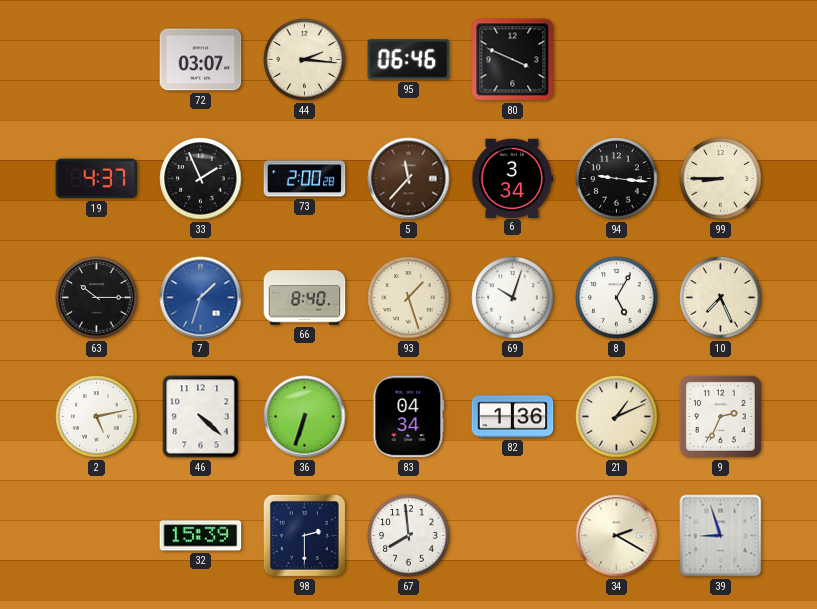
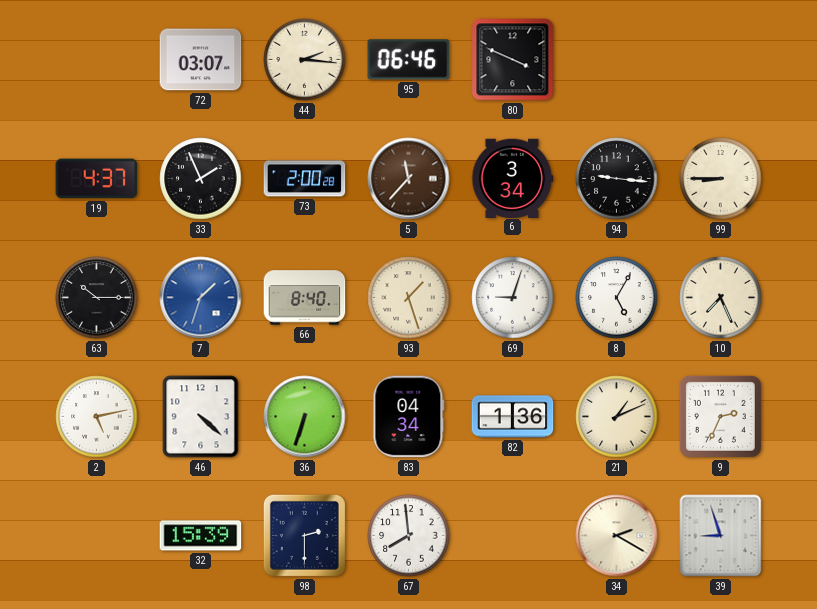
69: 10:03 -> 9:03
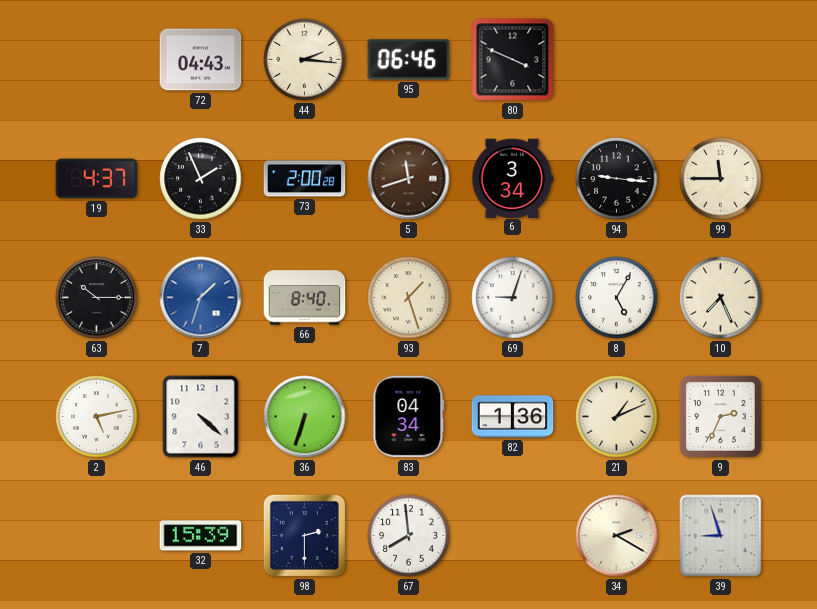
72: 03:07 -> 04:43
5: 11:37 -> 11:42
99: 8:45 -> 11:45
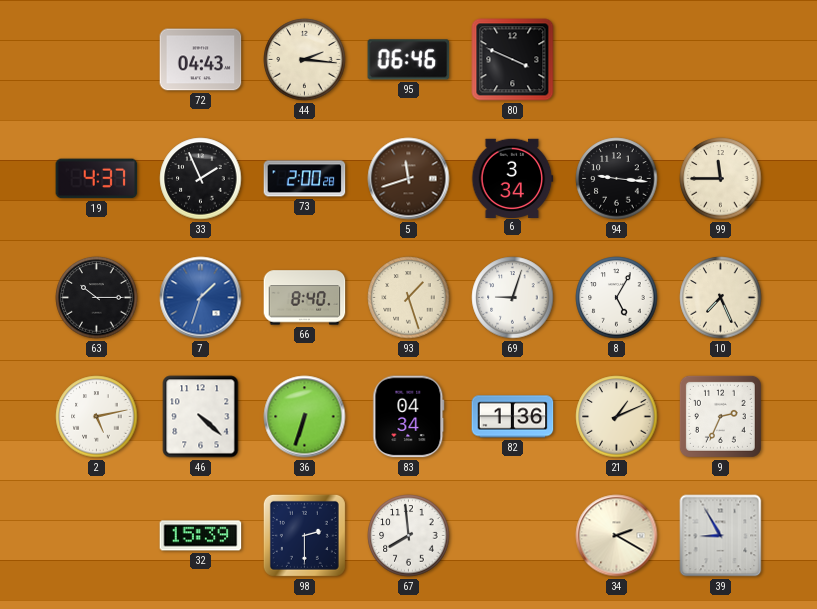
39: 8:57 -> 8:55
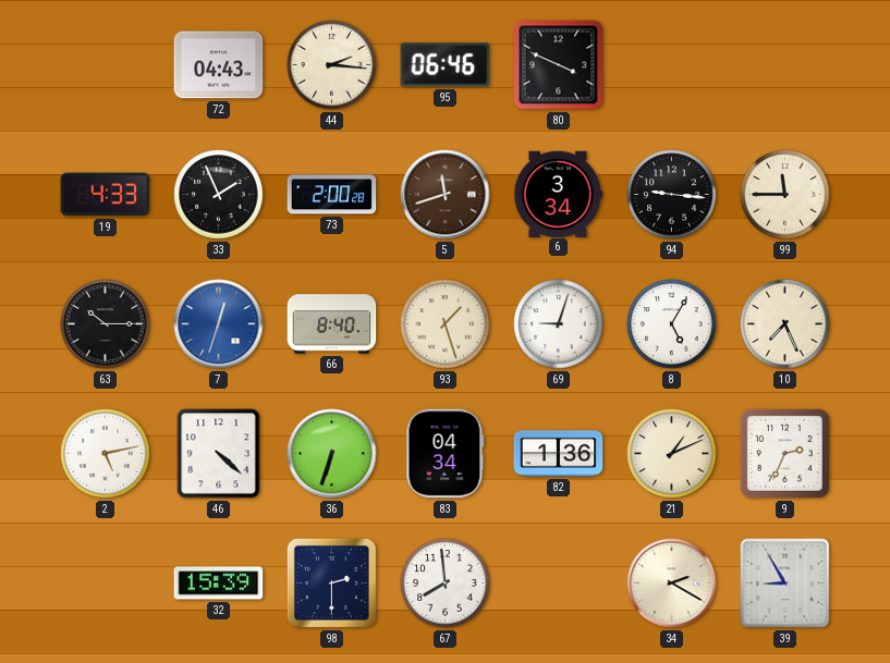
19: 4:37 -> 4:33
7: 1:33 -> 12:33
